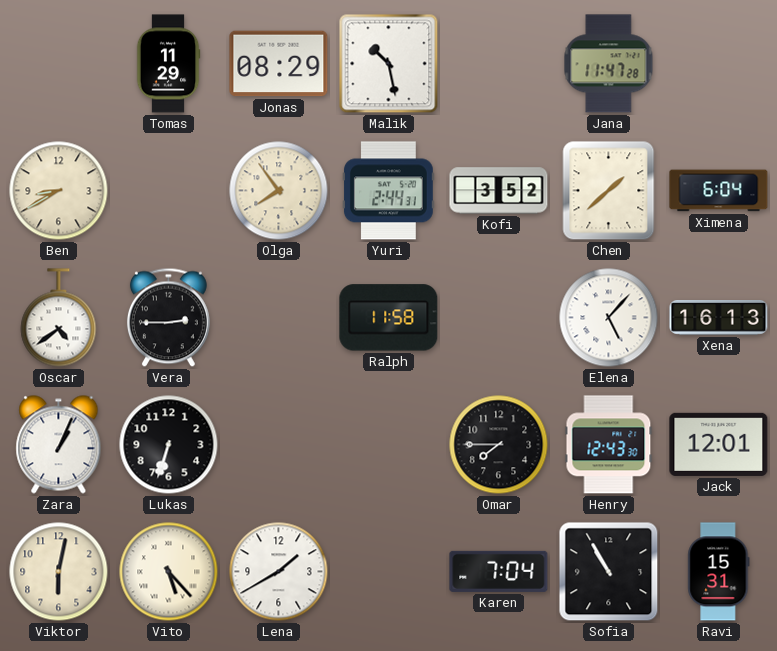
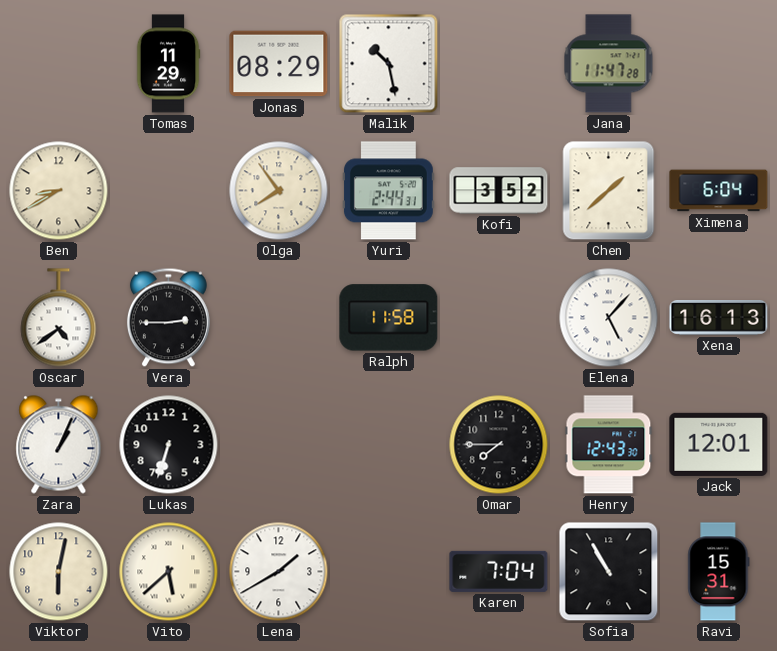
Vito: 5:23 -> 5:38
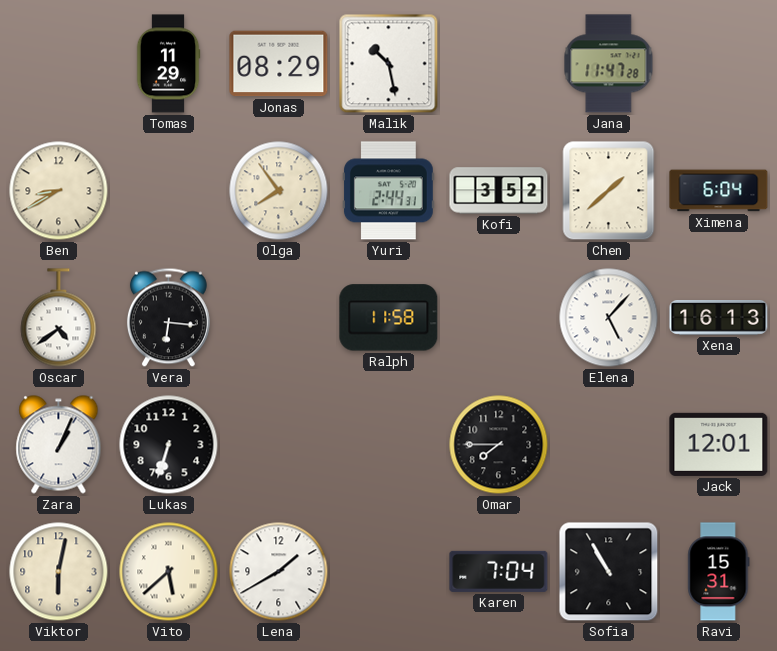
Vera: 2:45 -> 6:16
Henry: 12:43 -> none
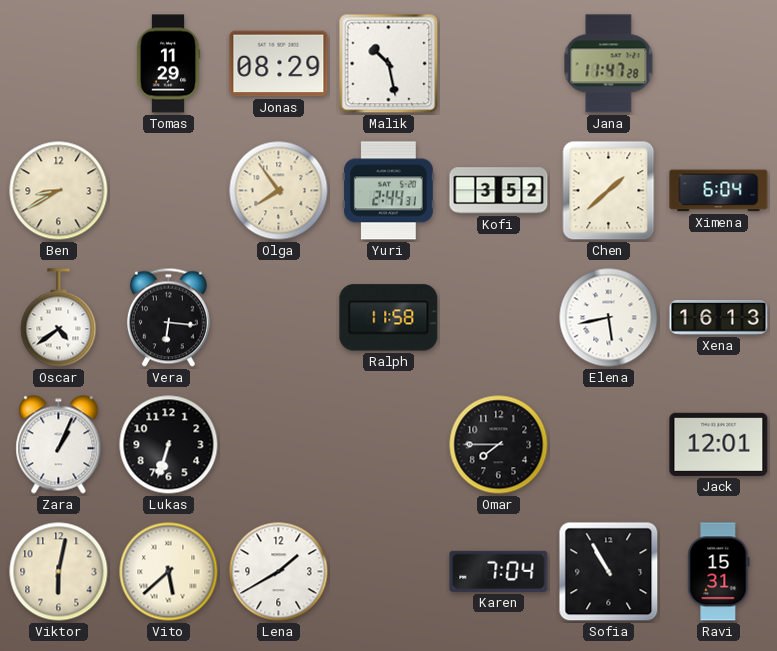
Elena: 5:07 -> 5:43
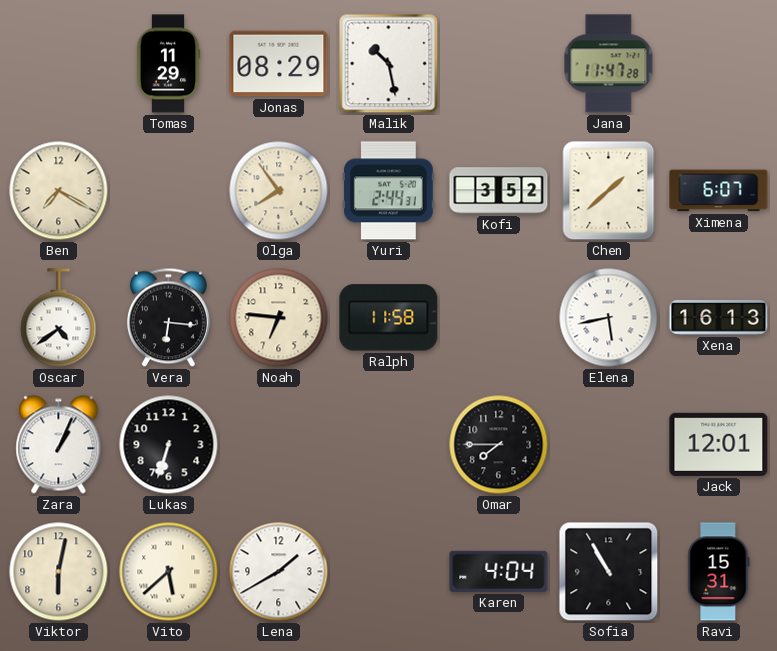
Ben: 8:40 -> 7:20
Ximena: 6:04 -> 6:07
Noah: none -> 6:46
Karen: 7:04 -> 4:04
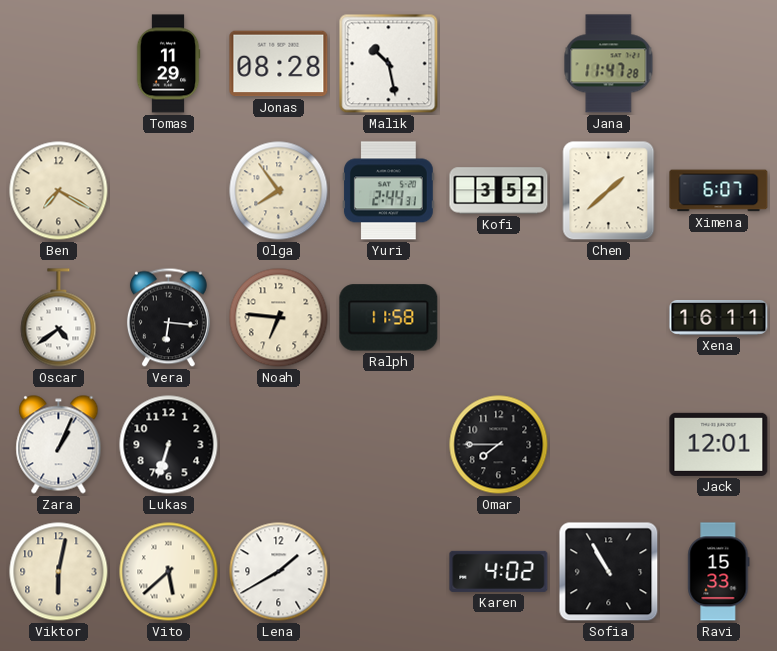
Jonas: 08:29 -> 08:28
Elena: 5:43 -> none
Xena: 16:13 -> 16:11
Karen: 4:04 -> 4:02
Ravi: 15:31 -> 15:33
